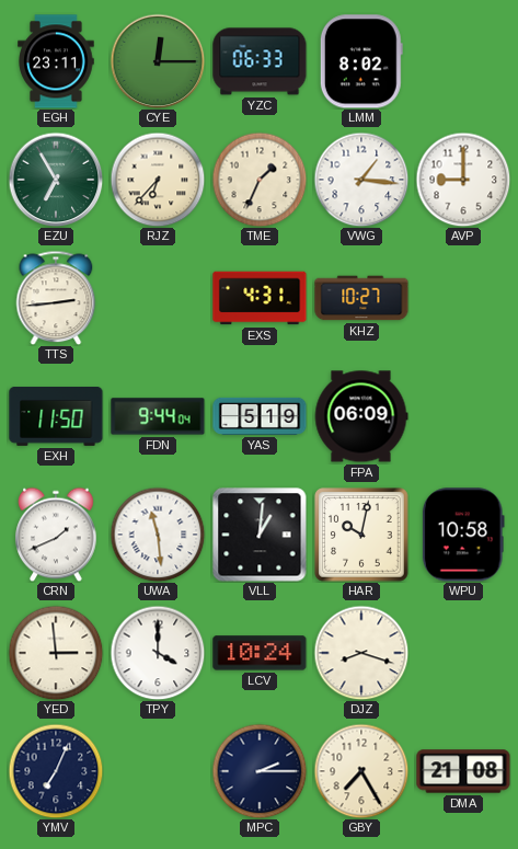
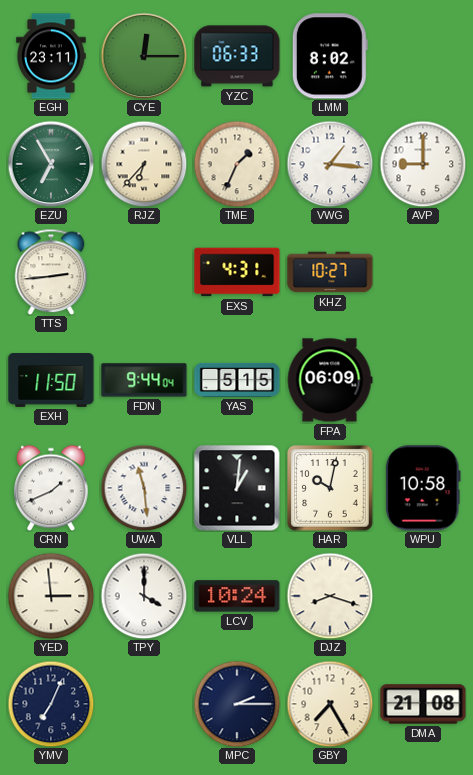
YAS: 5:19 -> 5:15
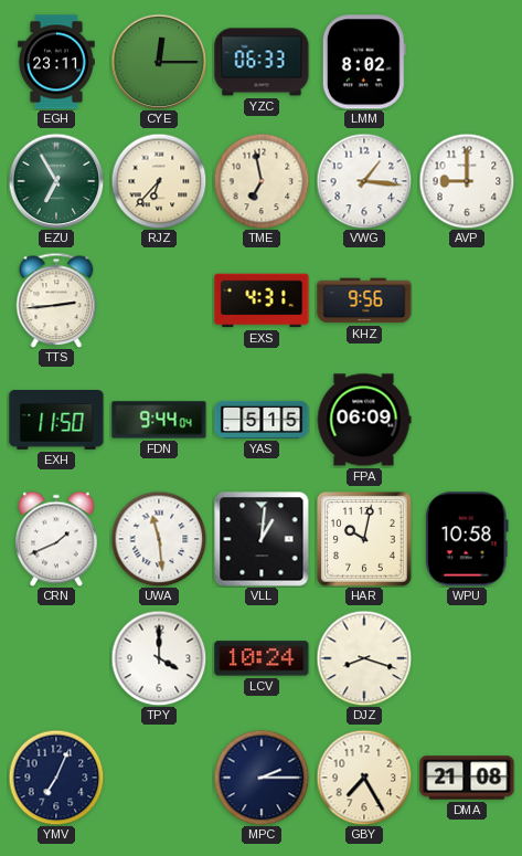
TME: 1:34 -> 6:58
KHZ: 10:27 -> 9:56
YED: 2:59 -> none
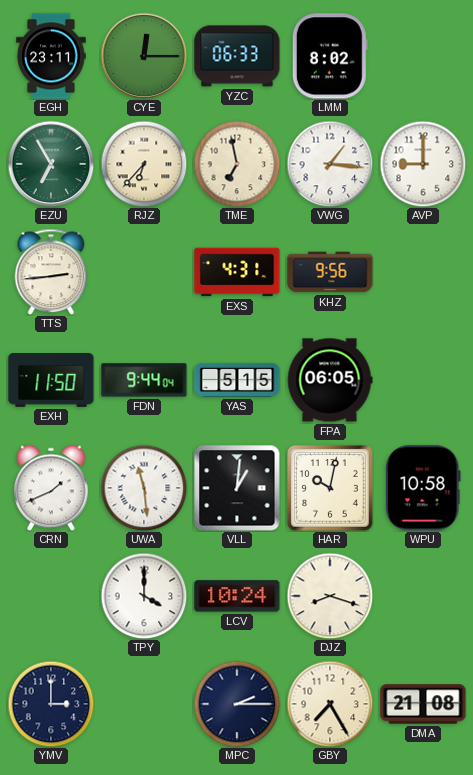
FPA: 06:09 -> 06:05
YMV: 7:04 -> 3:00
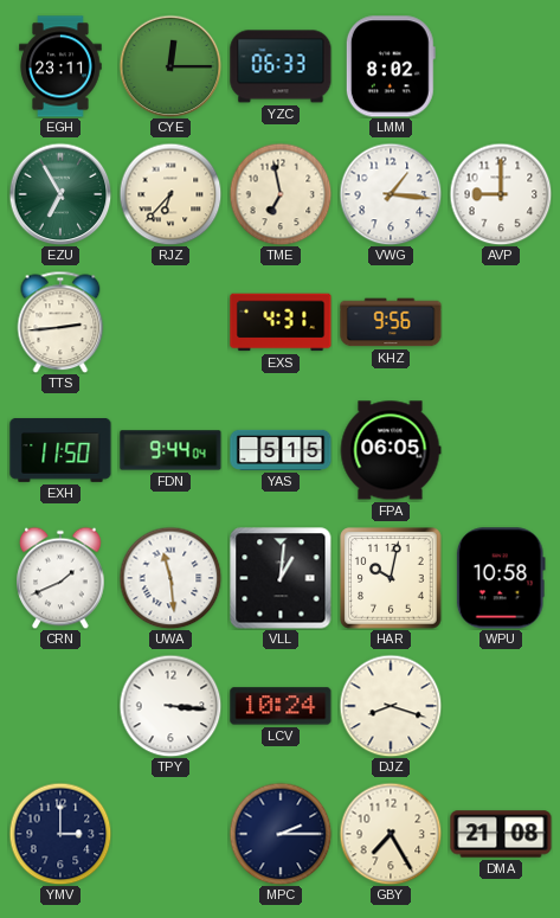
TPY: 4:00 -> 3:16
